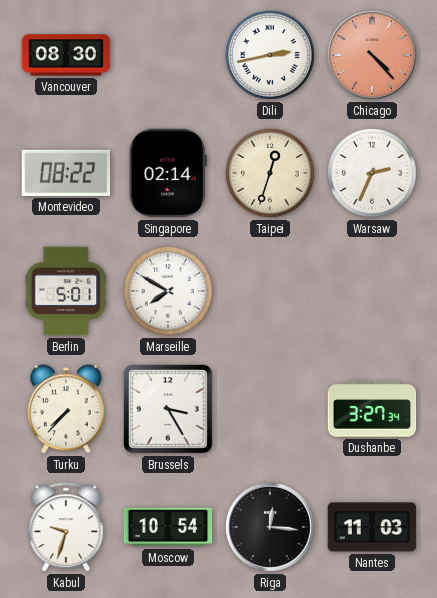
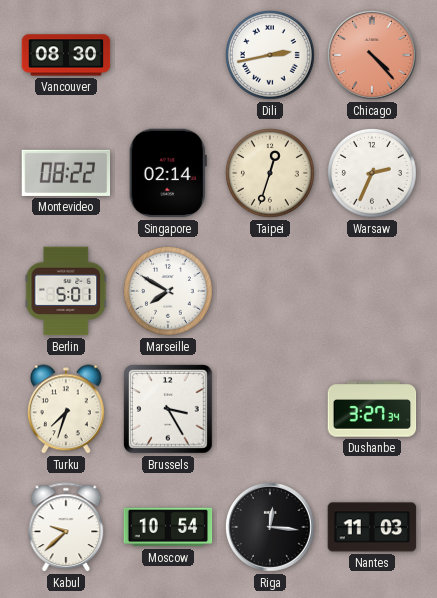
Turku: 7:37 -> 7:33
Kabul: 9:33 -> 9:38
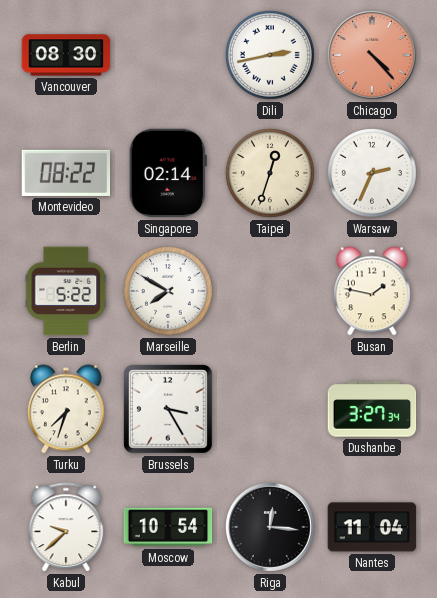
Berlin: 5:01 -> 5:22
Busan: none -> 1:47
Nantes: 11:03 -> 11:04
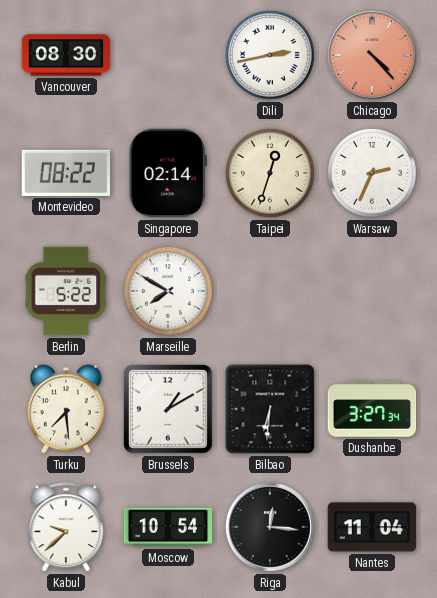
Busan: 1:47 -> none
Turku: 7:33 -> 7:29
Brussels: 3:25 -> 1:10
Bilbao: none -> 6:31
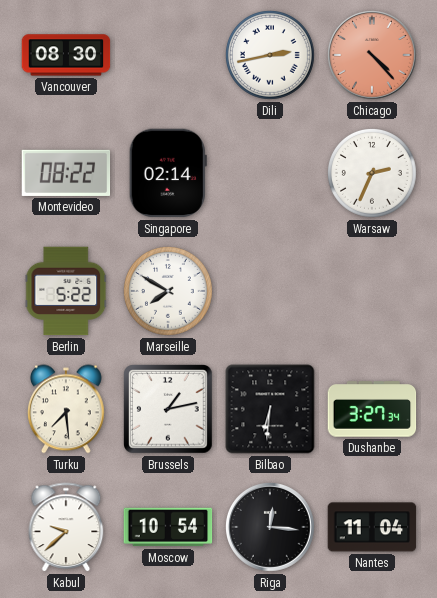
Taipei: 12:33 -> none
Brussels: 1:10 -> 1:13
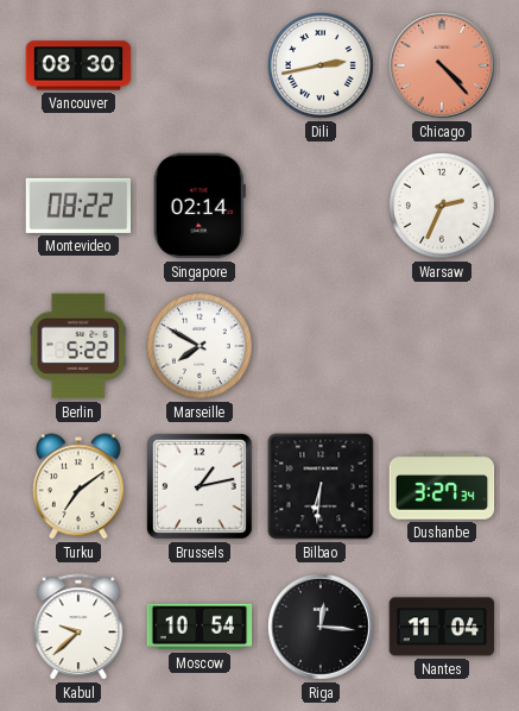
Turku: 7:29 -> 7:09
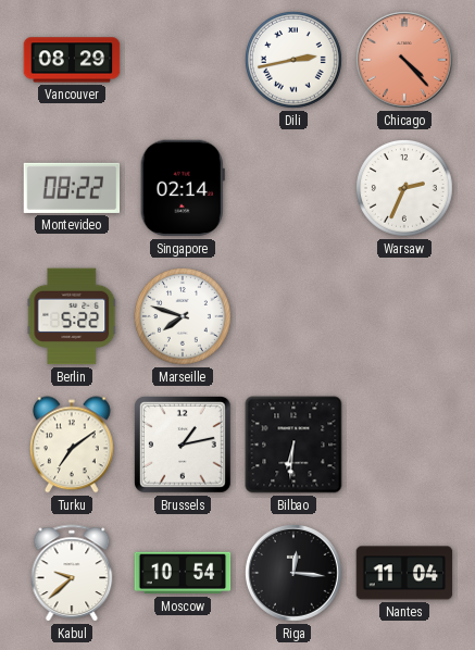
Vancouver: 08:30 -> 08:29
Marseille: 7:50 -> 7:48
Dushanbe: 3:27 -> none
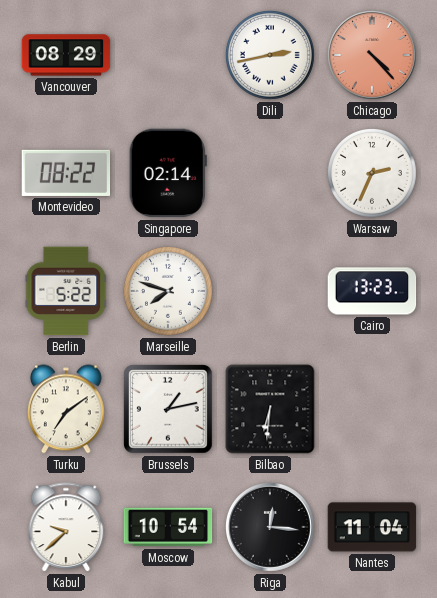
Cairo: none -> 13:23
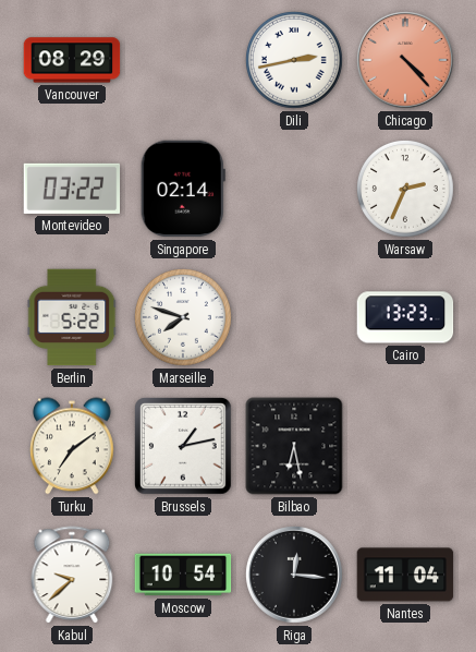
Montevideo: 08:22 -> 03:22
Bilbao: 6:31 -> 6:28
